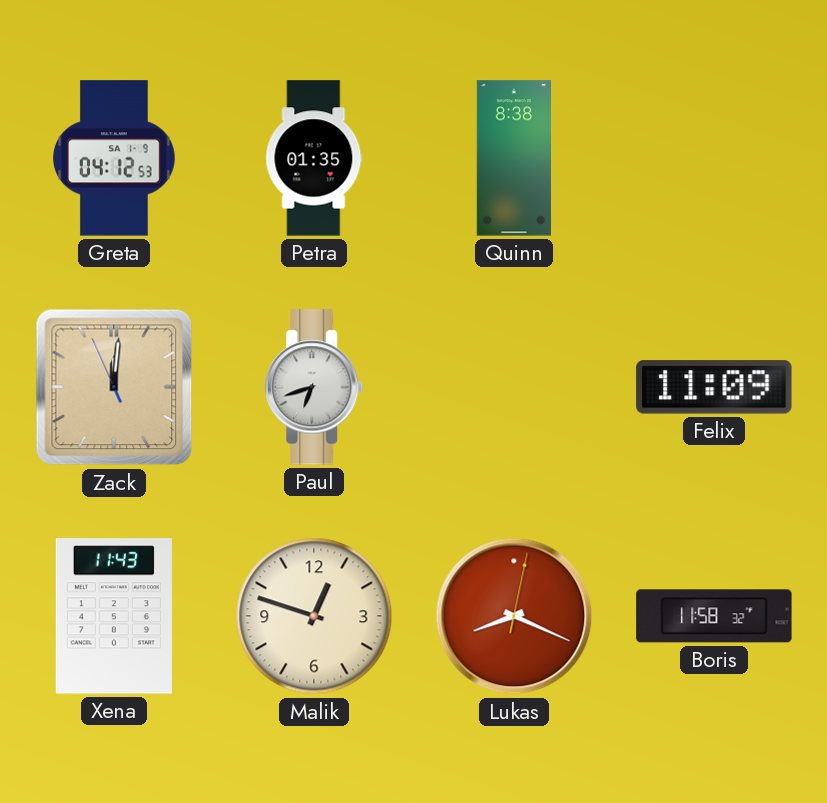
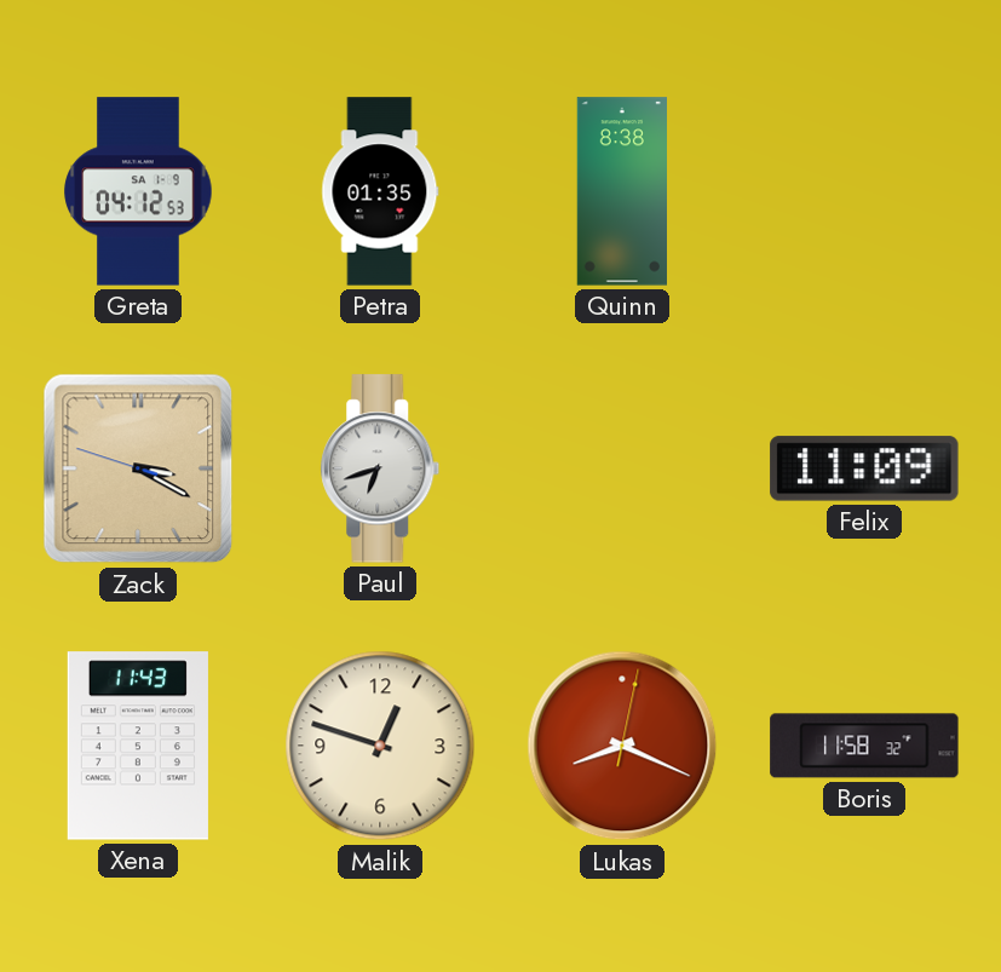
Zack: 12:00 -> 3:19
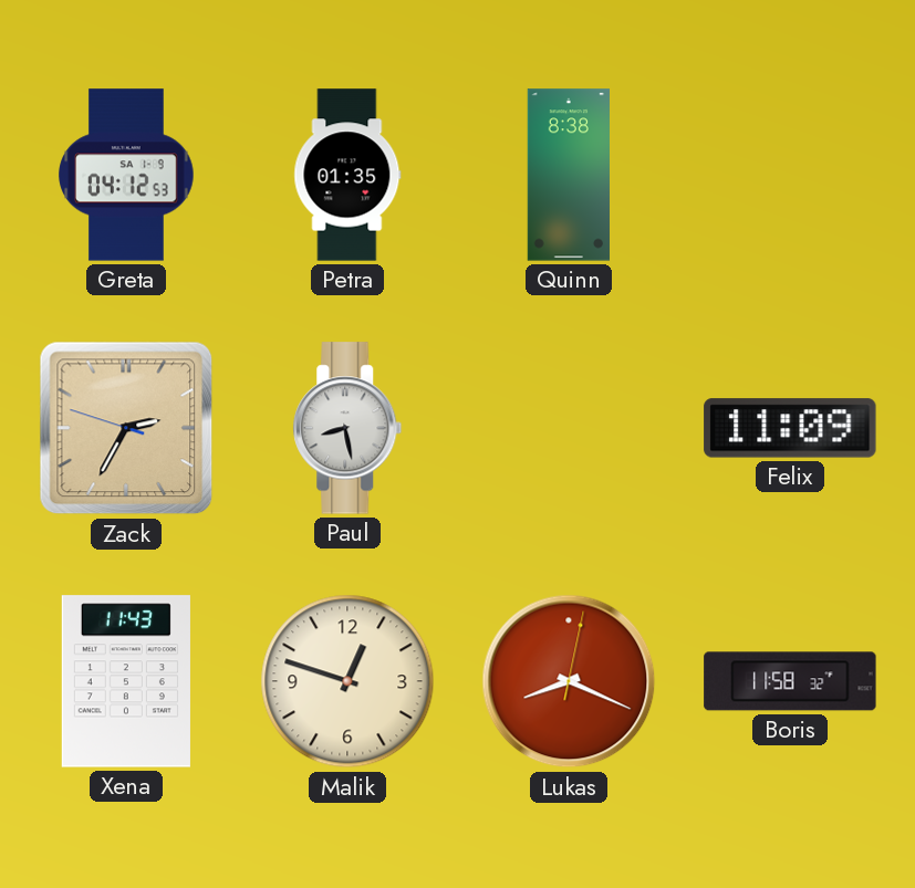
Zack: 3:19 -> 2:34
Paul: 6:42 -> 8:28
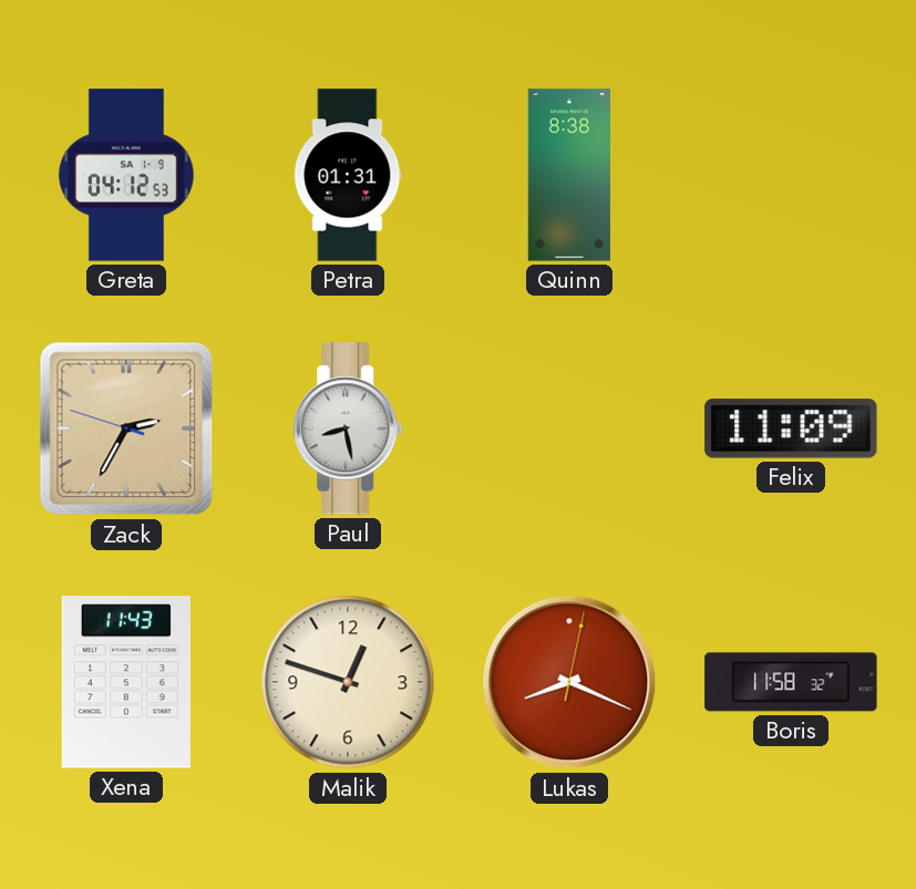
Petra: 01:35 -> 01:31
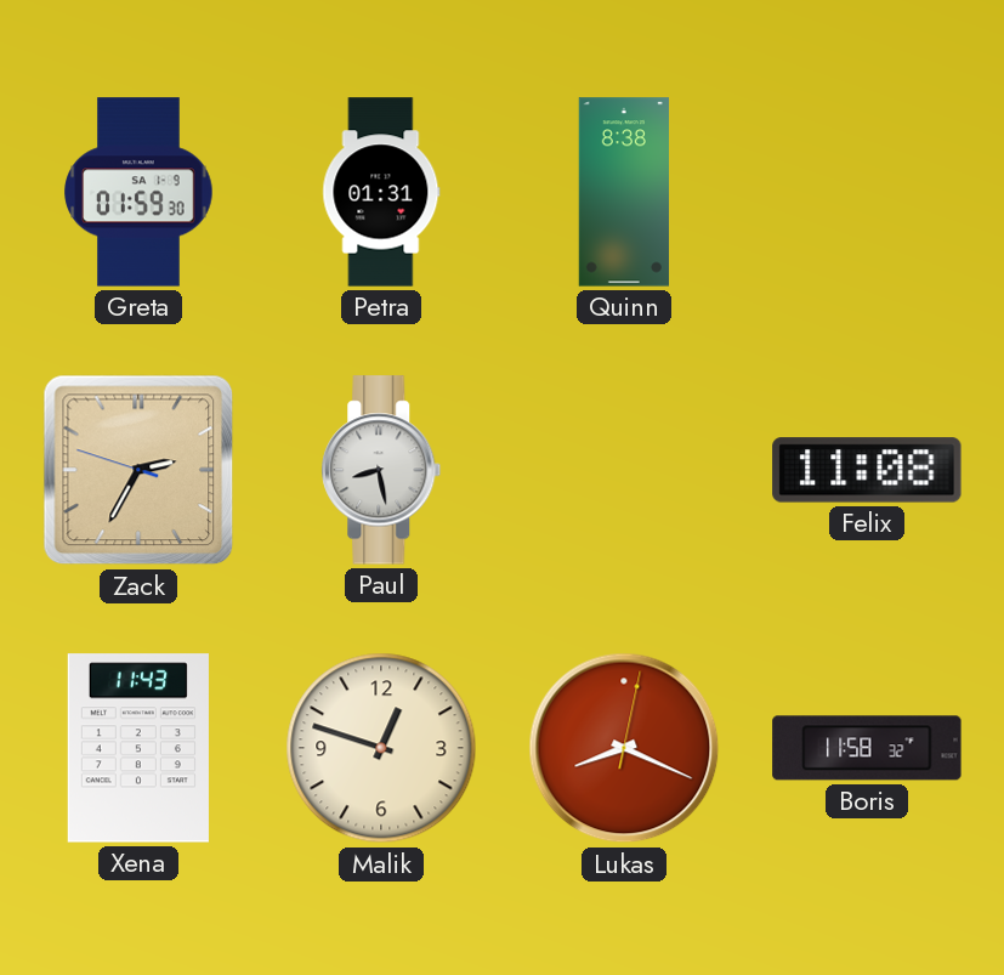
Greta: 04:12 -> 01:59
Felix: 11:09 -> 11:08
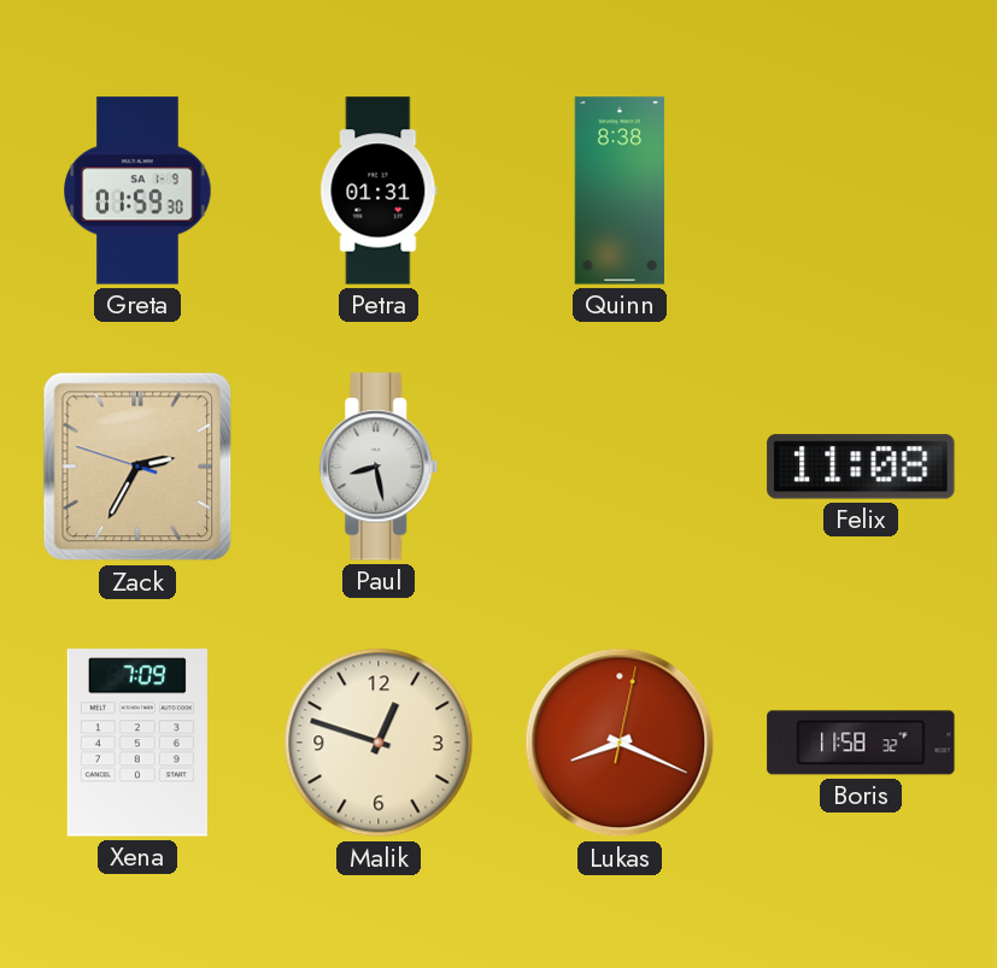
Xena: 11:43 -> 7:09
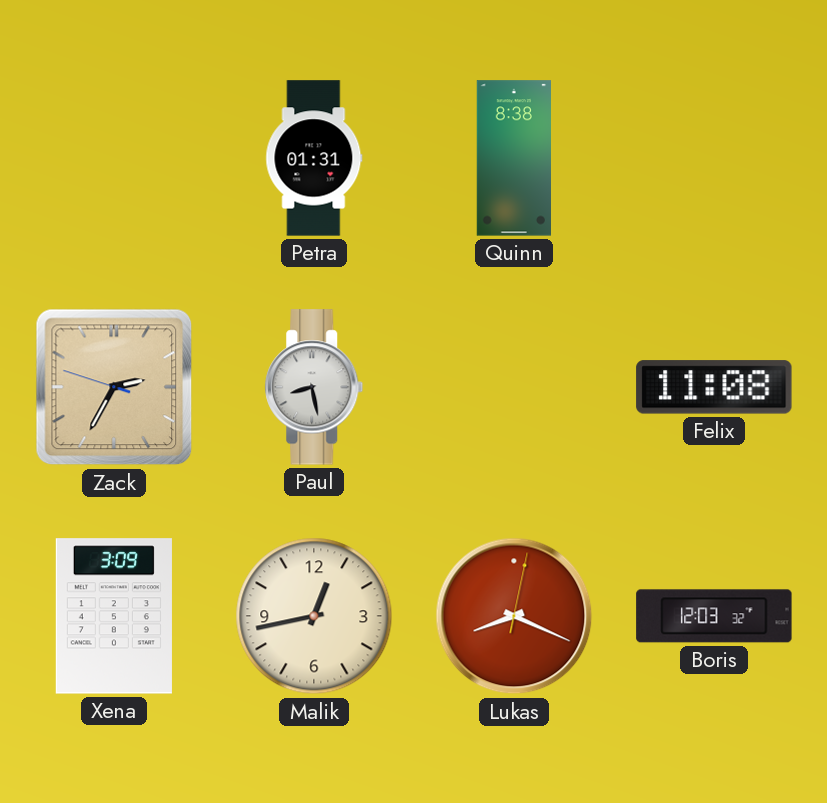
Greta: 01:59 -> none
Xena: 7:09 -> 3:09
Malik: 12:48 -> 12:43
Boris: 11:58 -> 12:03
